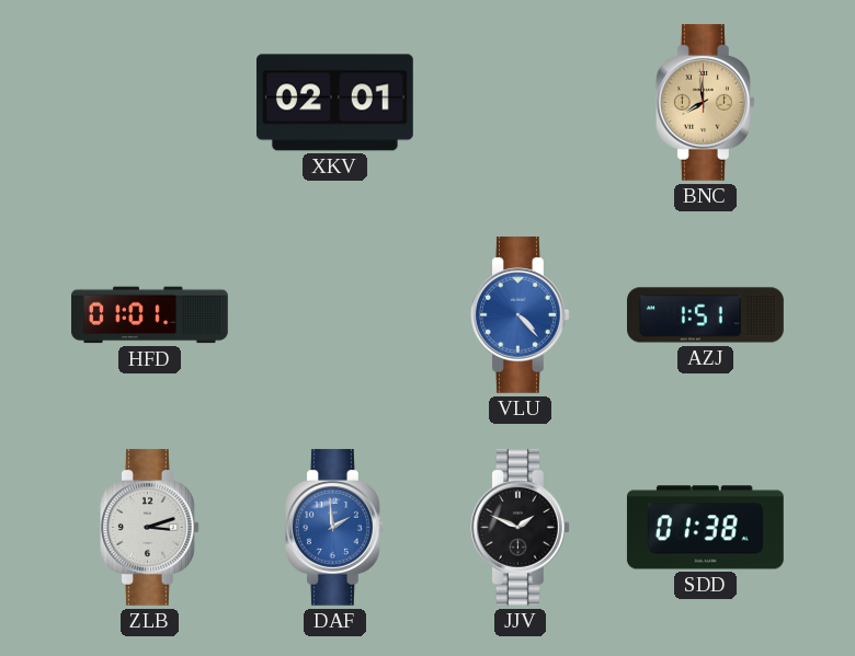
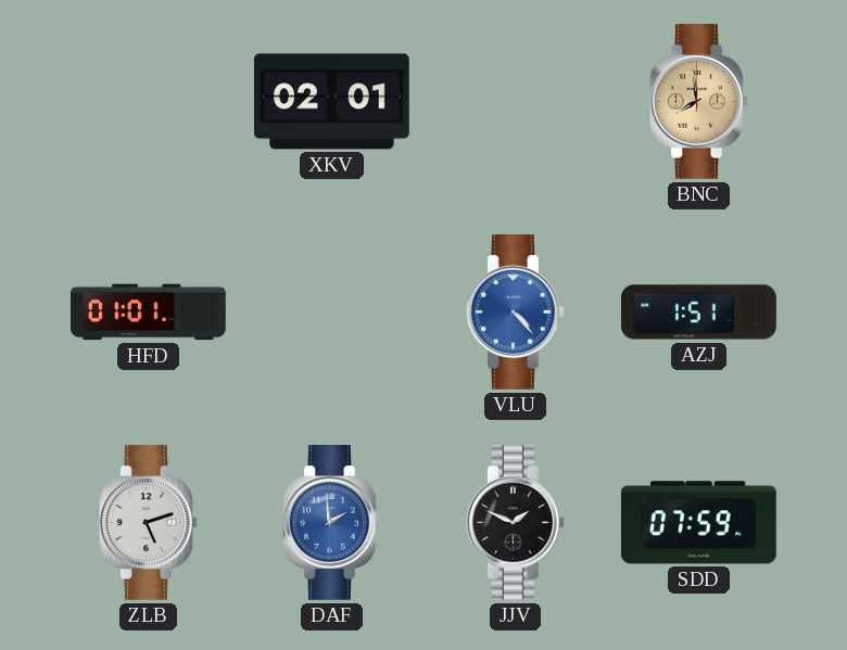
ZLB: 3:12 -> 5:12
SDD: 01:38 -> 07:59
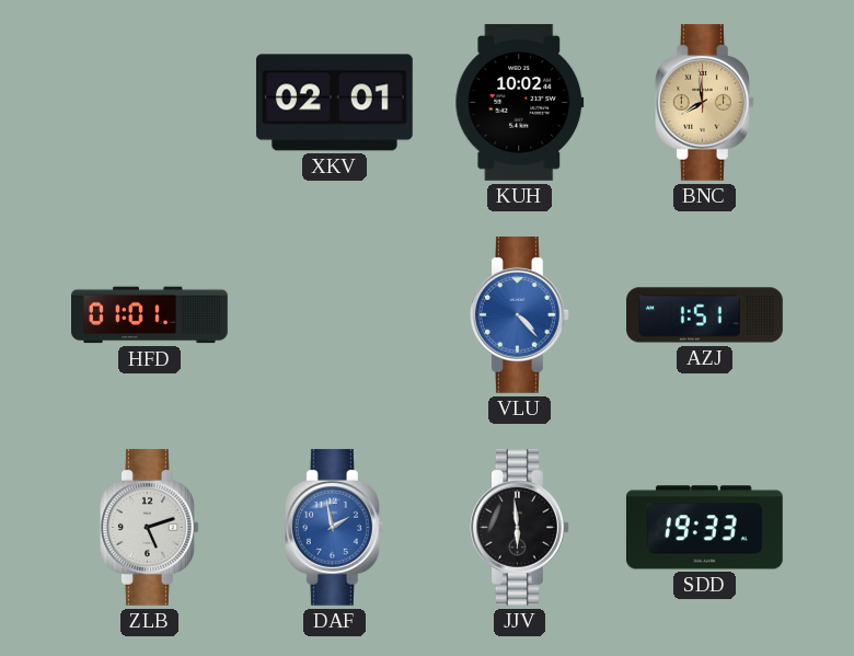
KUH: none -> 10:02
DAF: 1:59 -> 1:58
JJV: 1:49 -> 5:59
SDD: 07:59 -> 19:33
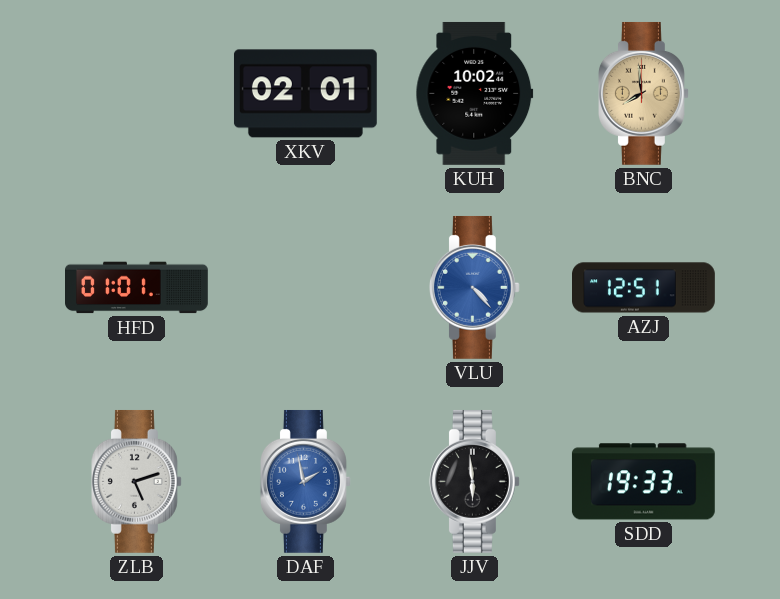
AZJ: 1:51 -> 12:51
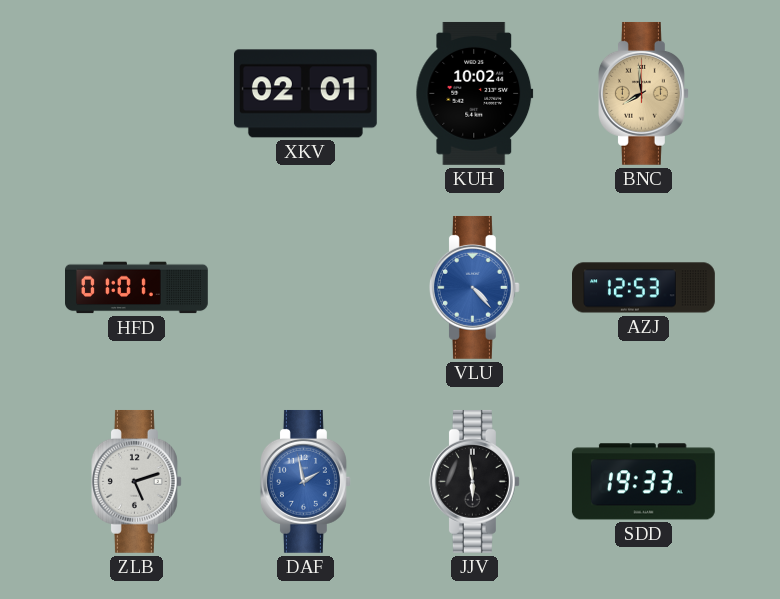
AZJ: 12:51 -> 12:53
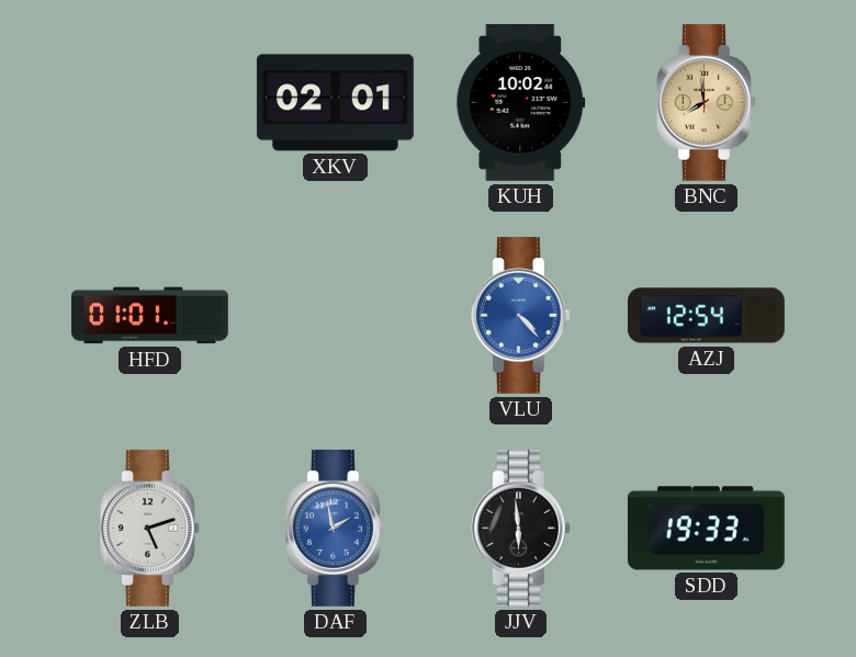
AZJ: 12:53 -> 12:54
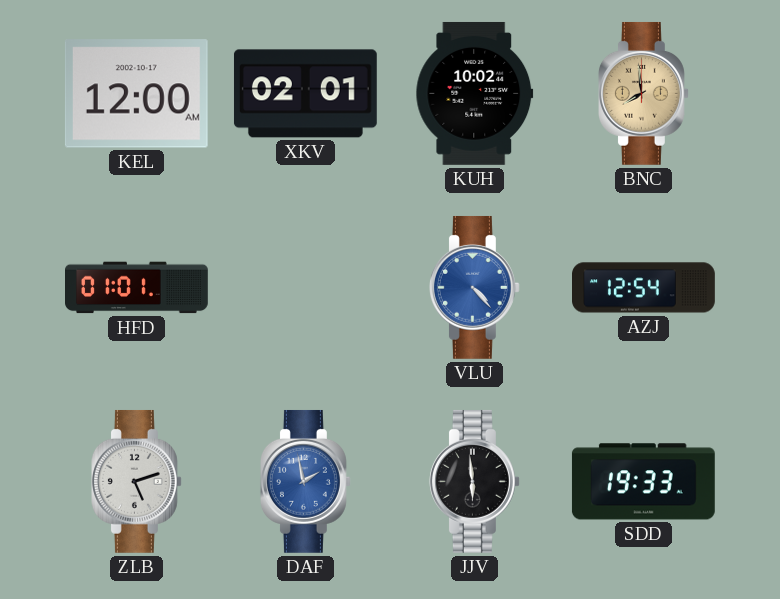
KEL: none -> 12:00
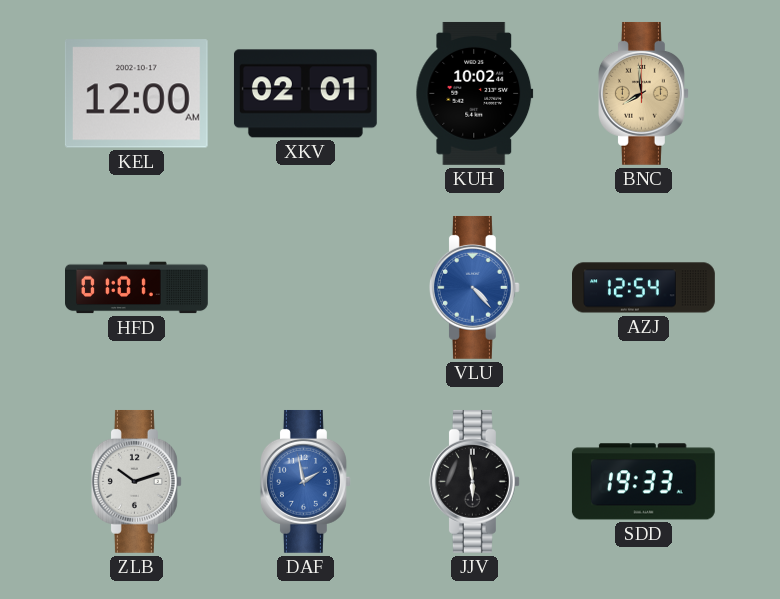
ZLB: 5:12 -> 10:12
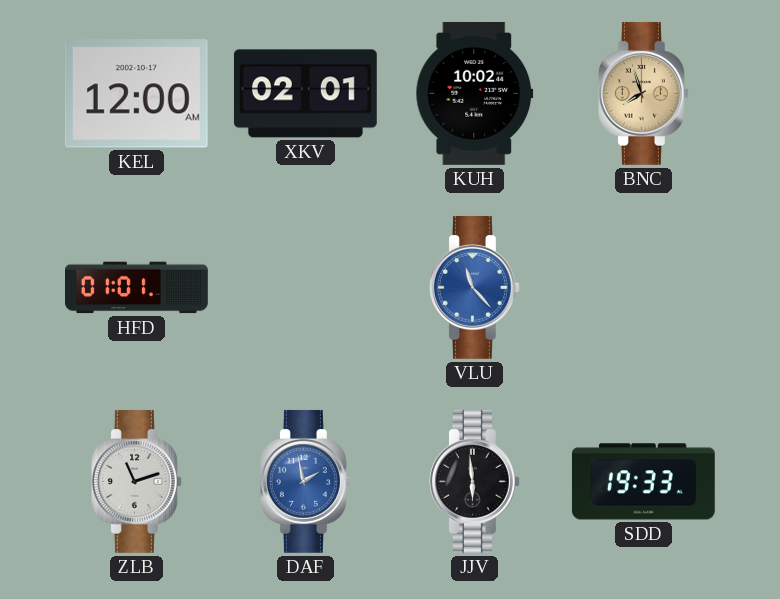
BNC: 7:59 -> 7:57
VLU: 4:23 -> 11:23
AZJ: 12:54 -> none
ZLB: 10:12 -> 11:12
